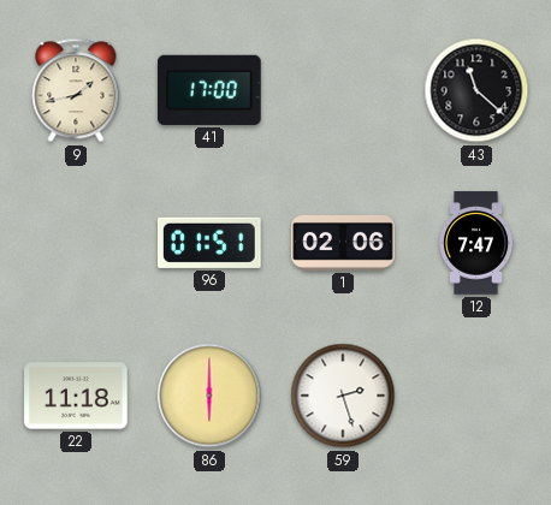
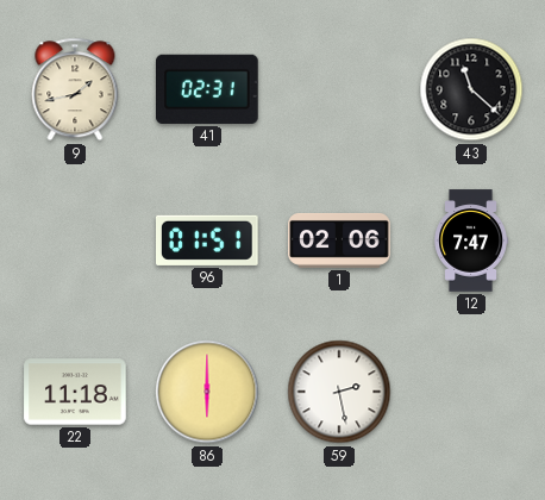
41: 17:00 -> 02:31
59: 2:27 -> 2:28
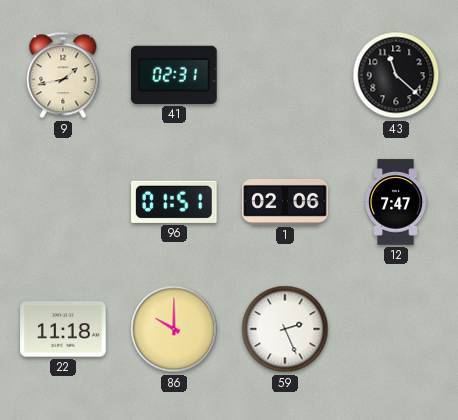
86: 6:00 -> 10:00
59: 2:28 -> 2:26
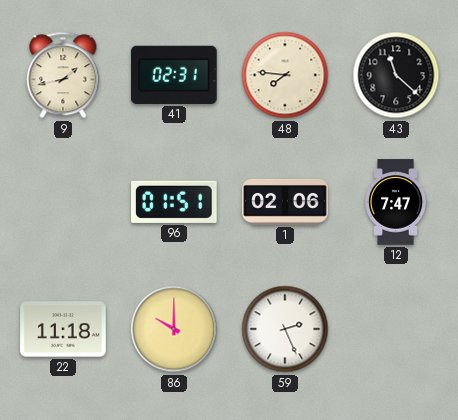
48: none -> 7:46
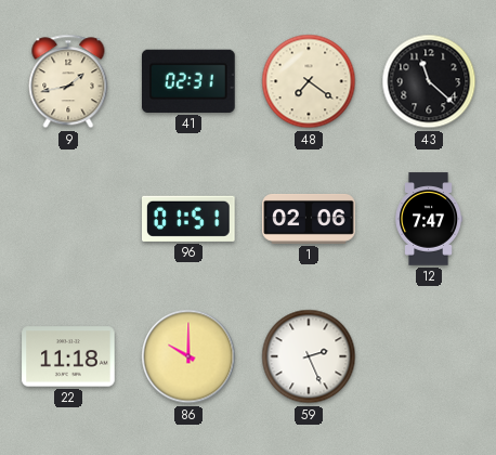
48: 7:46 -> 7:21
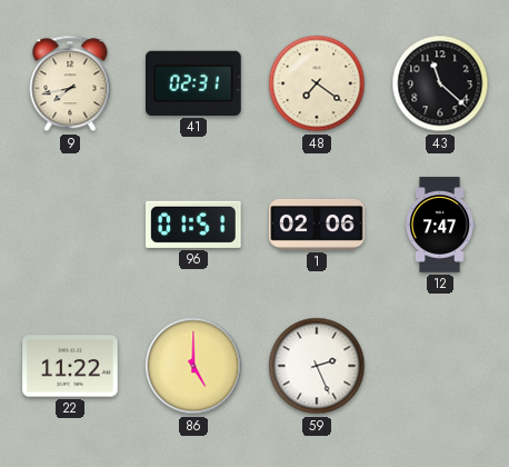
9: 1:43 -> 7:43
22: 11:18 -> 11:22
86: 10:00 -> 5:00
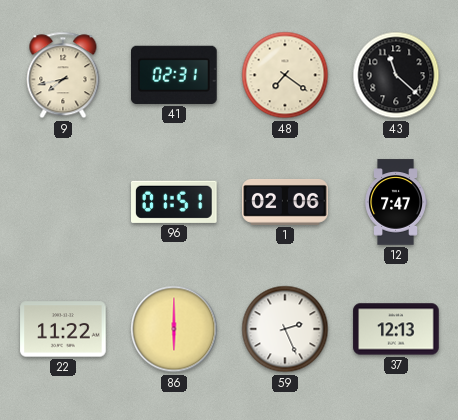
86: 5:00 -> 6:00
37: none -> 12:13
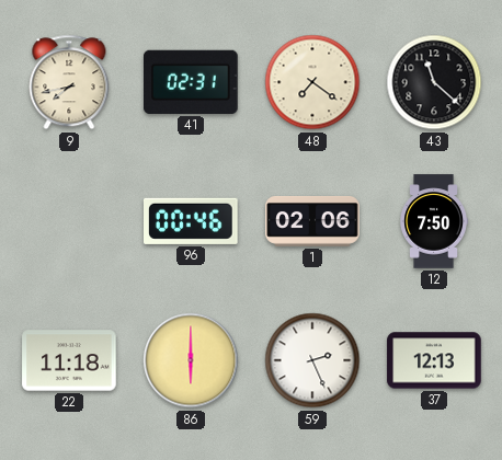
96: 01:51 -> 00:46
12: 7:47 -> 7:50
22: 11:22 -> 11:18
